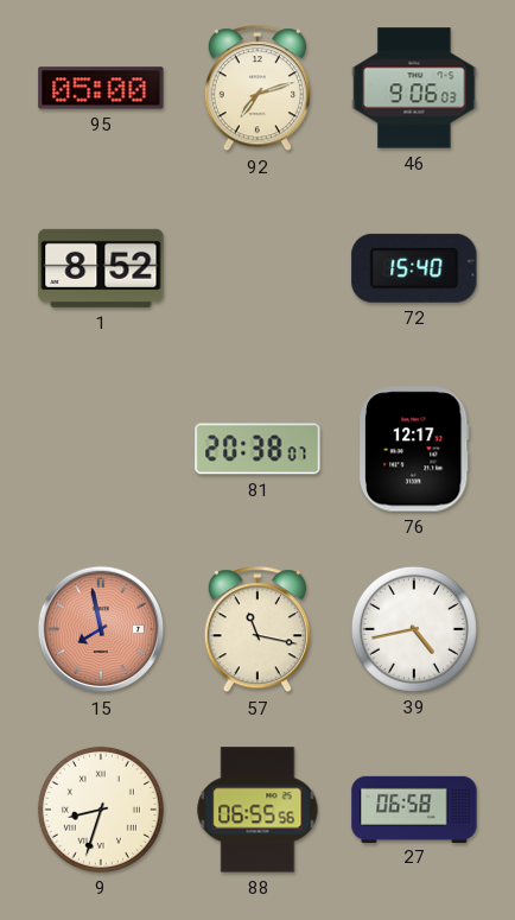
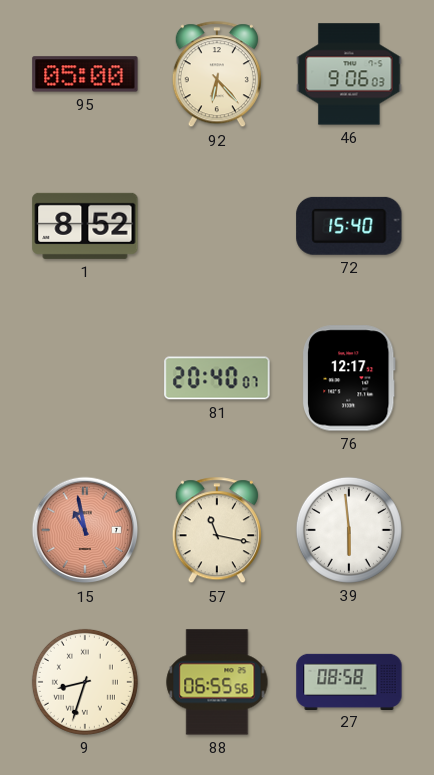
92: 7:12 -> 6:23
81: 20:38 -> 20:40
15: 7:58 -> 10:58
39: 4:43 -> 5:59
27: 06:58 -> 08:58
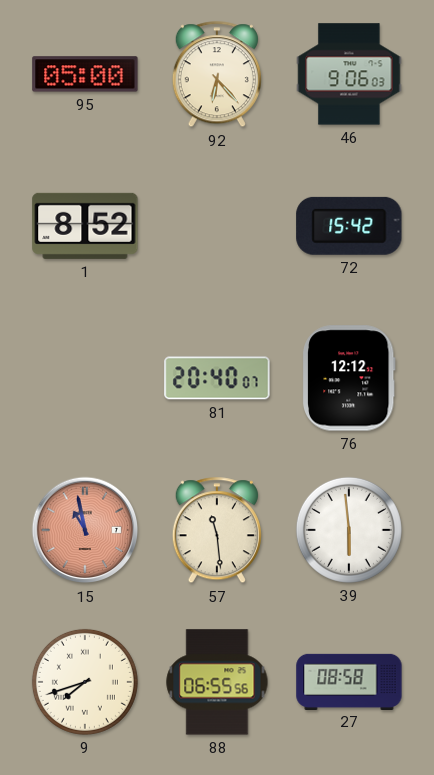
72: 15:40 -> 15:42
76: 12:17 -> 12:12
57: 11:17 -> 11:29
9: 8:33 -> 7:42
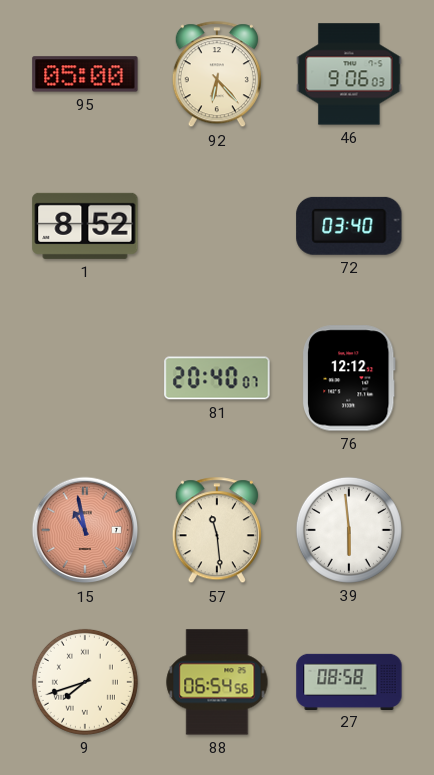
72: 15:42 -> 03:40
88: 06:55 -> 06:54
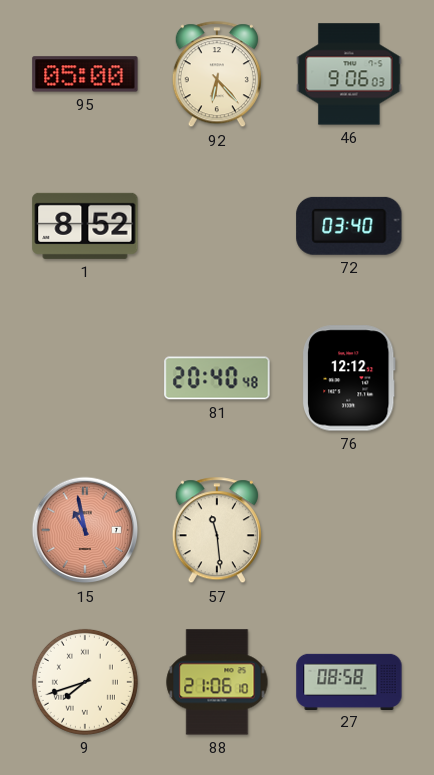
81: 20:40:07 -> 20:40:48
39: 5:59 -> none
88: 06:54 -> 21:06
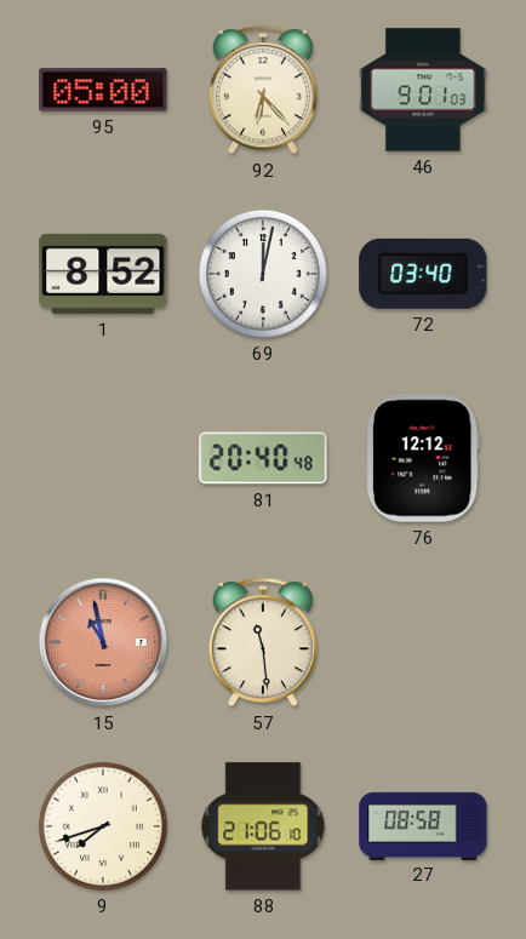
46: 9:06 -> 9:01
69: none -> 12:02
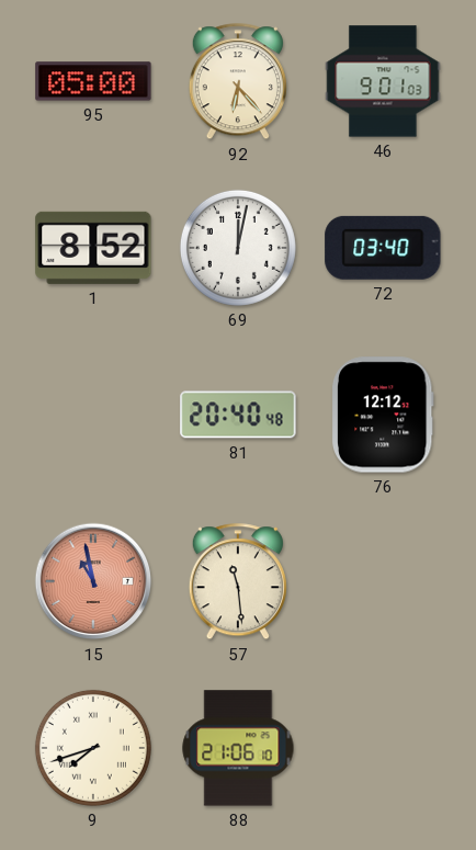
27: 08:58 -> none
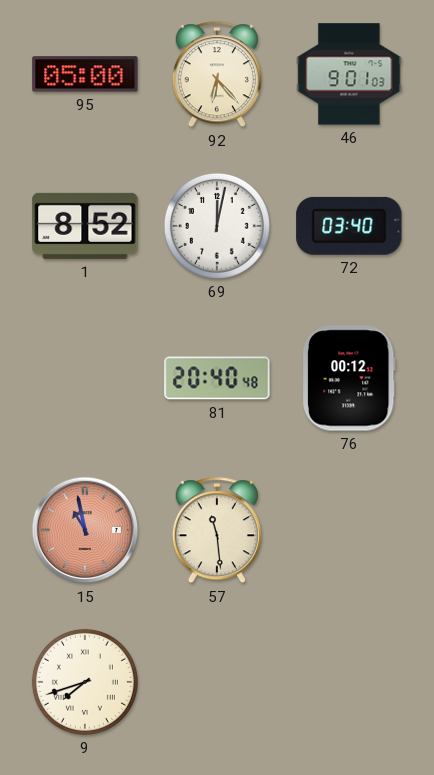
76: 12:12 -> 00:12
88: 21:06 -> none
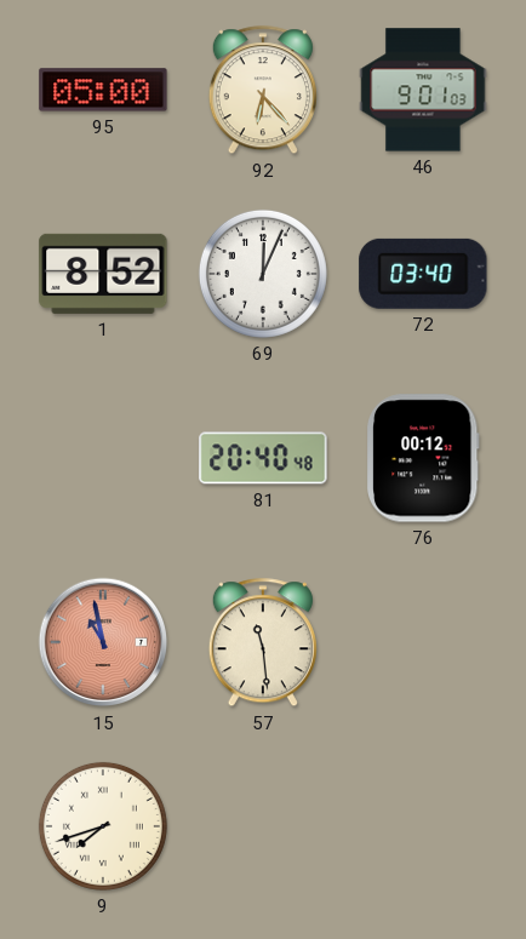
69: 12:02 -> 12:04
